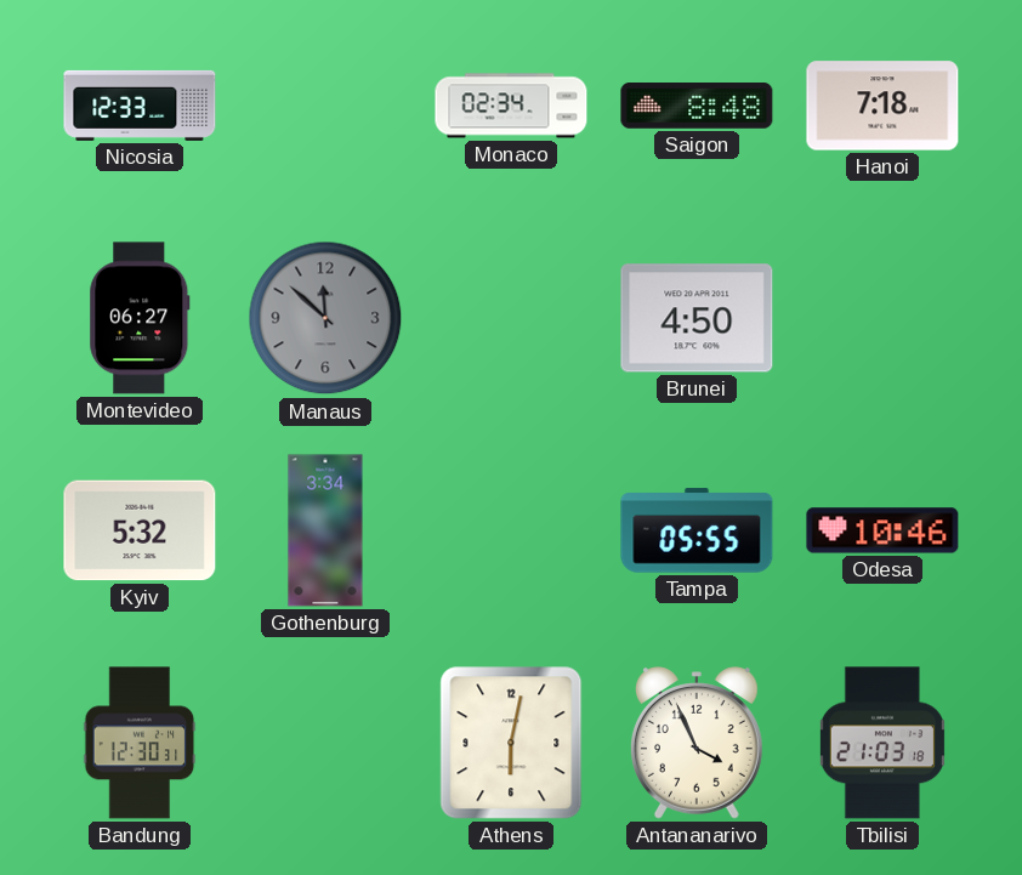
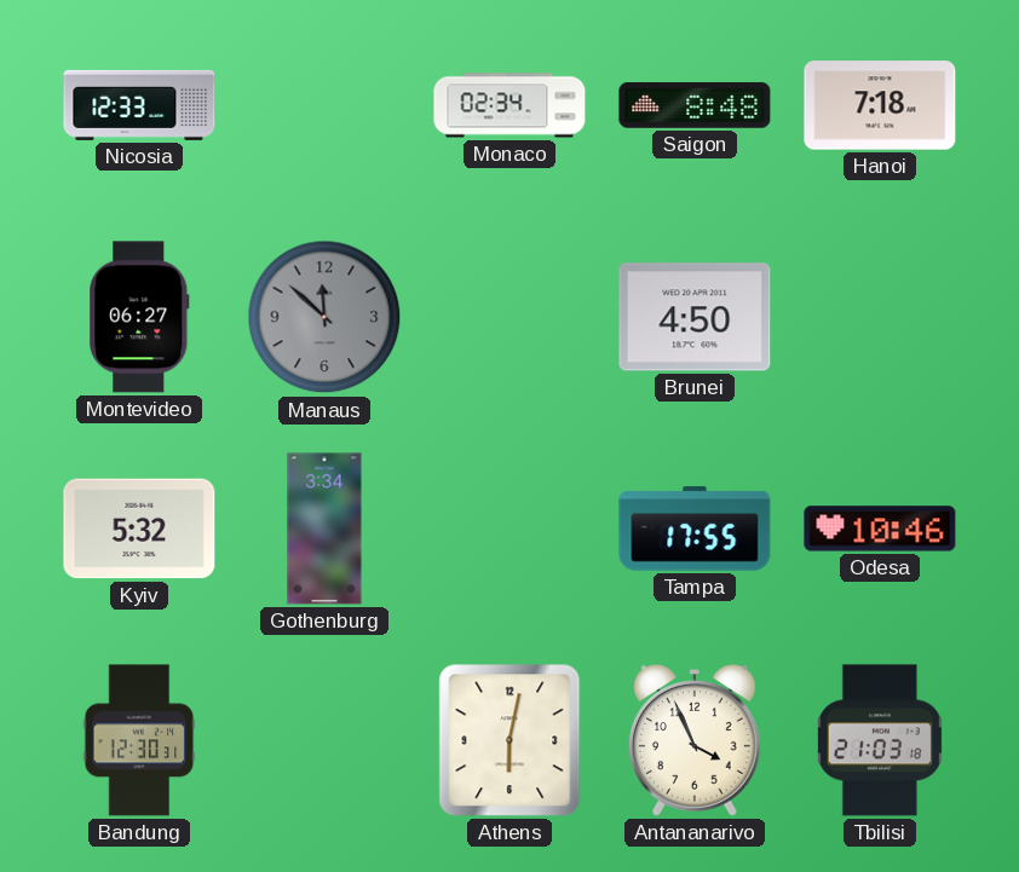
Tampa: 05:55 -> 17:55
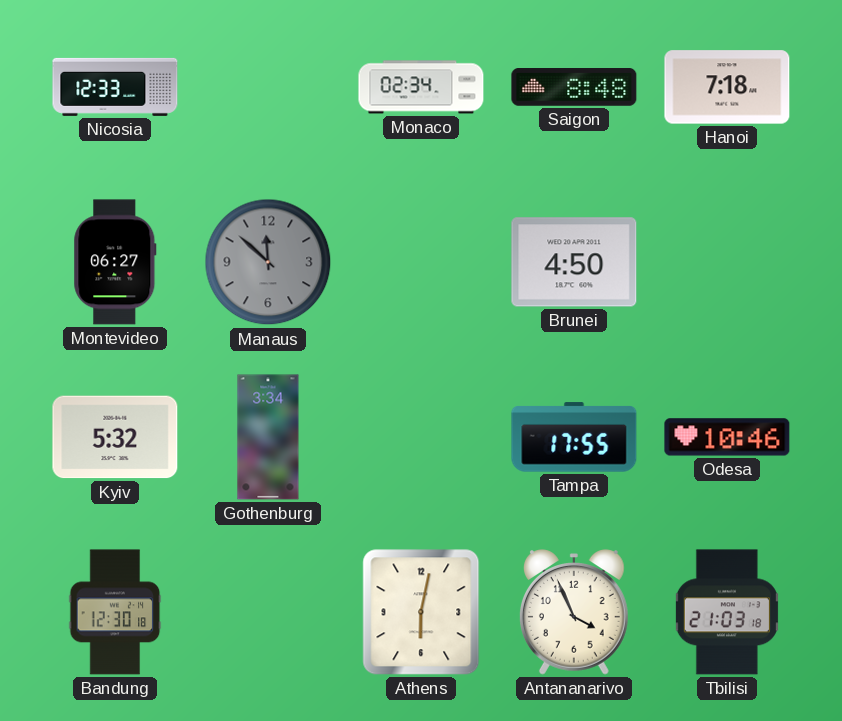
Bandung: 12:30:31 -> 12:30:18
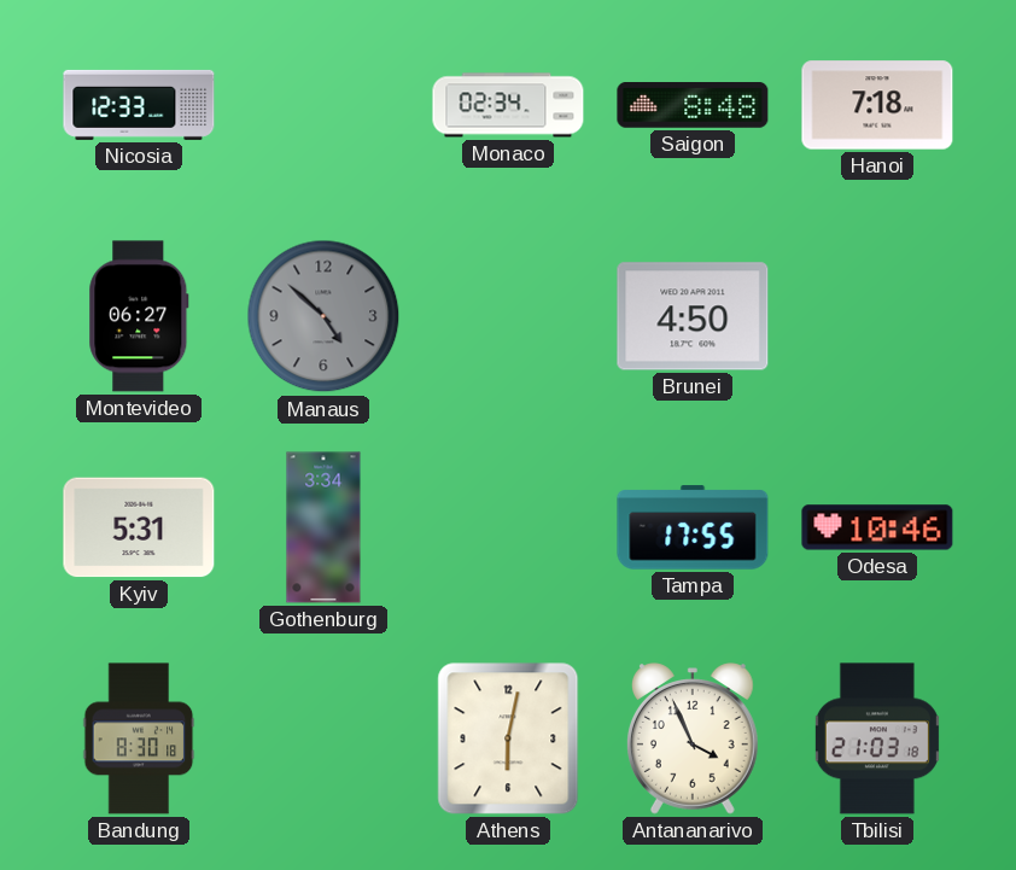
Manaus: 11:52 -> 4:52
Kyiv: 5:32 -> 5:31
Bandung: 12:30 -> 8:30
